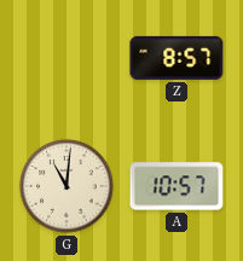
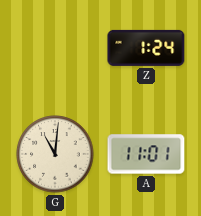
Z: 8:57 -> 1:24
A: 10:57 -> 11:01
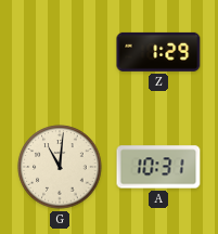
Z: 1:24 -> 1:29
A: 11:01 -> 10:31
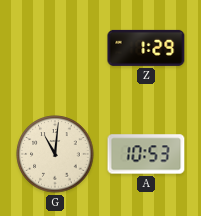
A: 10:31 -> 10:53
